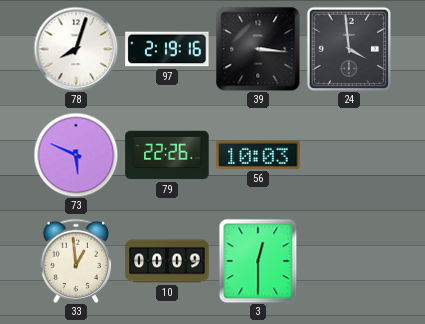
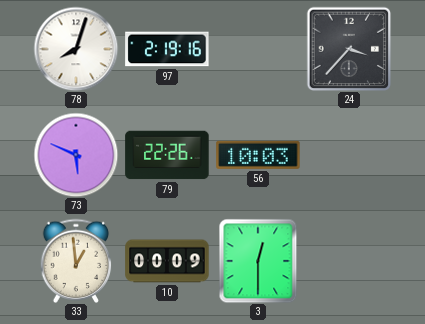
39: 3:16 -> none
24: 3:59 -> 3:37
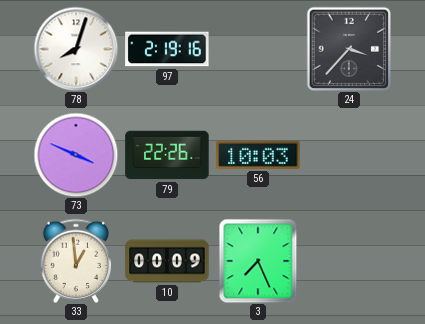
73: 5:49 -> 3:49
3: 12:30 -> 7:26
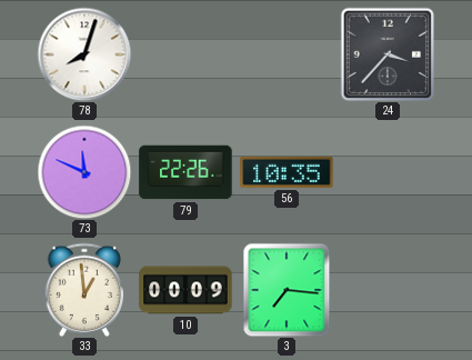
97: 2:19 -> none
73: 3:49 -> 11:49
56: 10:03 -> 10:35
3: 7:26 -> 7:16
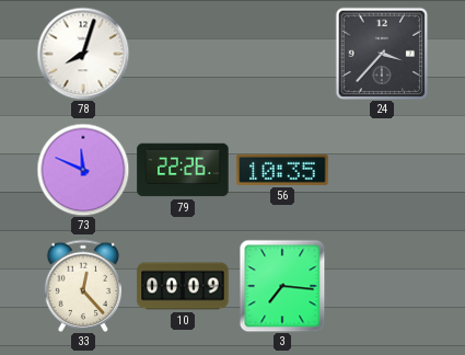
33: 12:59 -> 12:23
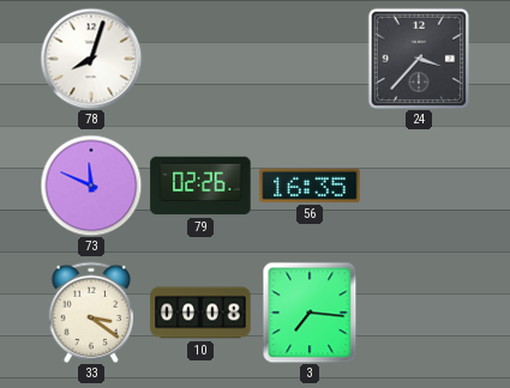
79: 22:26 -> 02:26
56: 10:35 -> 16:35
33: 12:23 -> 3:21
10: 00:09 -> 00:08
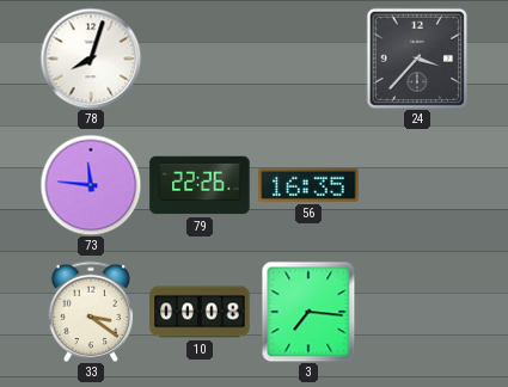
73: 11:49 -> 11:46
79: 02:26 -> 22:26
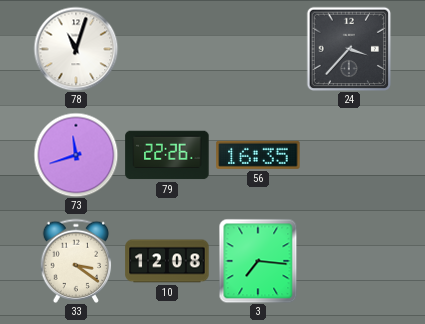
78: 8:03 -> 11:03
73: 11:46 -> 11:42
10: 00:08 -> 12:08
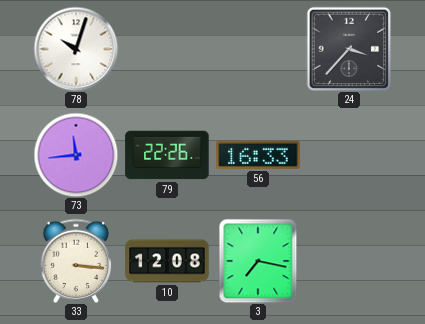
78: 11:03 -> 10:03
73: 11:42 -> 11:44
56: 16:35 -> 16:33
33: 3:21 -> 3:16
3: 7:16 -> 7:17
